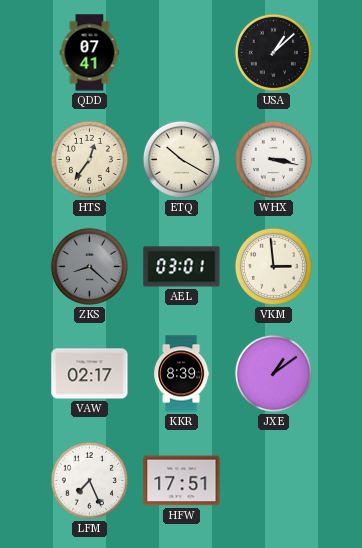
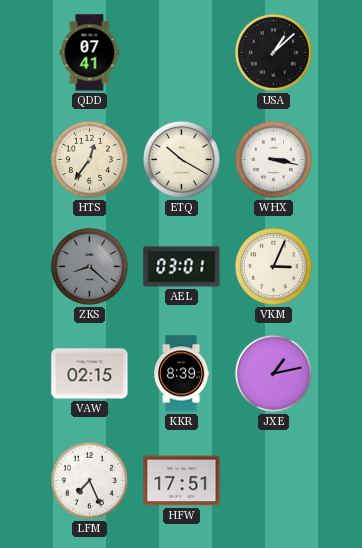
VKM: 2:59 -> 3:04
VAW: 02:17 -> 02:15
JXE: 1:09 -> 1:13
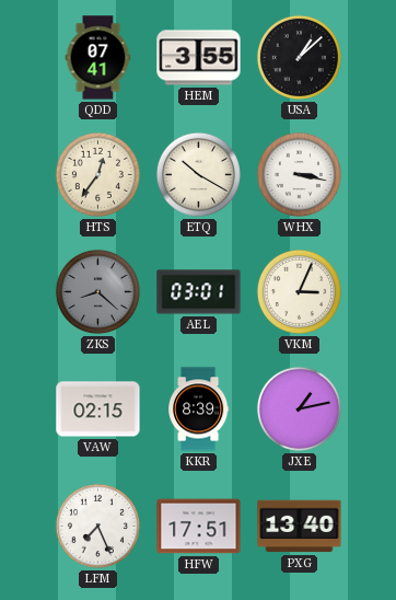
HEM: none -> 3:55
PXG: none -> 13:40
